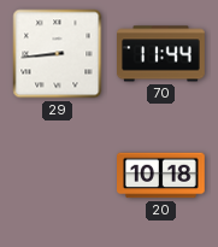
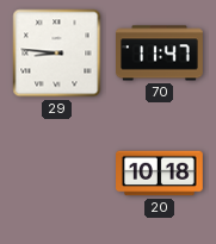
29: 8:44 -> 8:46
70: 11:44 -> 11:47
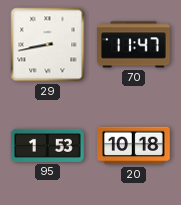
29: 8:46 -> 8:43
95: none -> 1:53
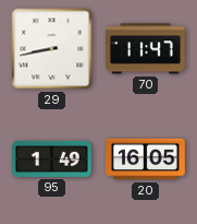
95: 1:53 -> 1:49
20: 10:18 -> 16:05
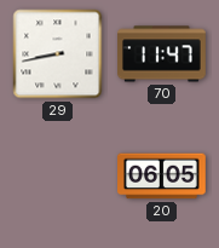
95: 1:49 -> none
20: 16:05 -> 06:05
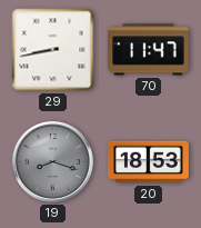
19: none -> 8:18
20: 06:05 -> 18:53
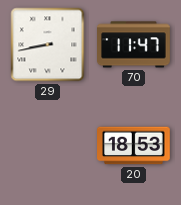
19: 8:18 -> none
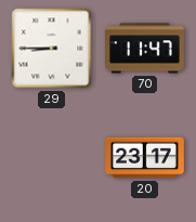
29: 8:43 -> 8:45
20: 18:53 -> 23:17
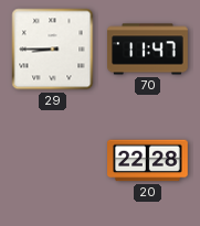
20: 23:17 -> 22:28
